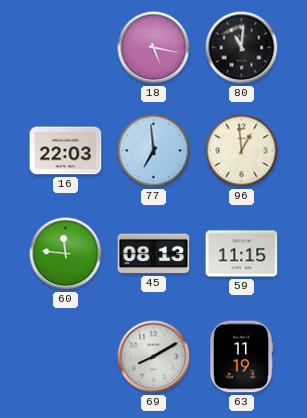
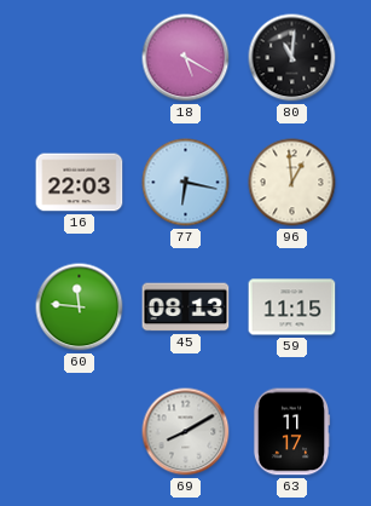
18: 5:17 -> 5:20
77: 6:59 -> 6:17
63: 11:19 -> 11:17
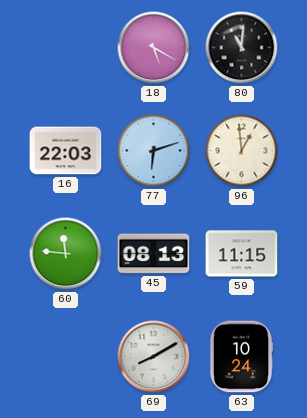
77: 6:17 -> 6:12
63: 11:17 -> 10:24
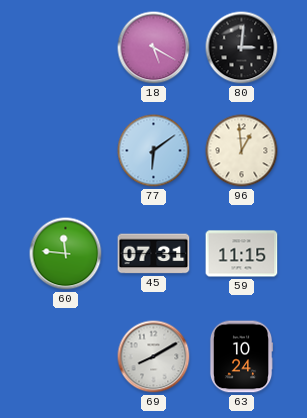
80: 11:01 -> 3:01
16: 22:03 -> none
77: 6:12 -> 6:09
45: 08:13 -> 07:31
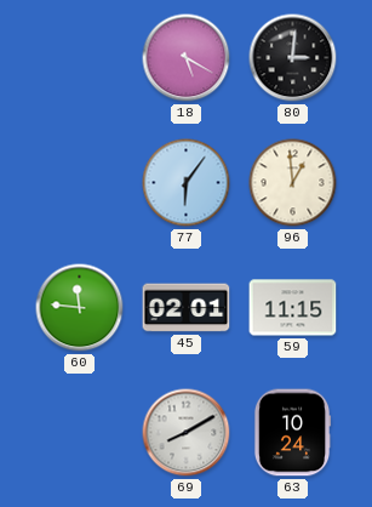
77: 6:09 -> 6:06
45: 07:31 -> 02:01
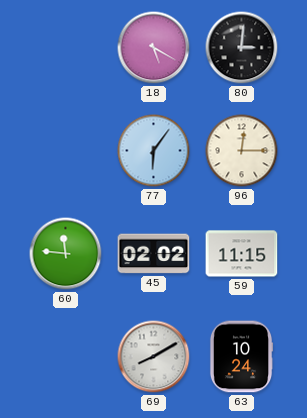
96: 12:59 -> 12:15
45: 02:01 -> 02:02
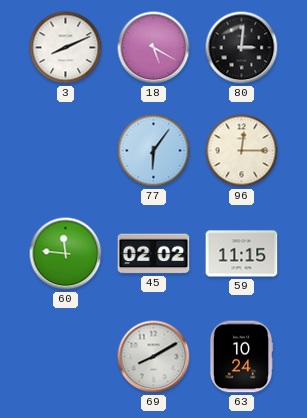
3: none -> 8:11
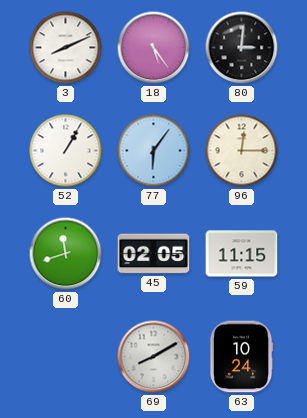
18: 5:20 -> 5:24
52: none -> 1:05
60: 11:46 -> 11:42
45: 02:02 -> 02:05
